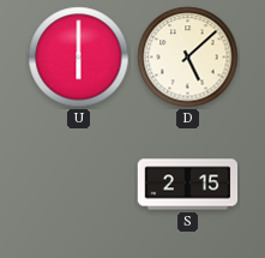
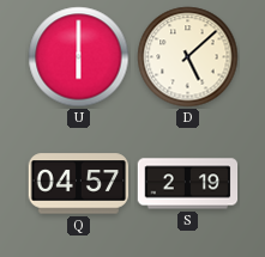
Q: none -> 04:57
S: 2:15 -> 2:19
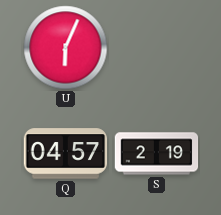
U: 6:00 -> 6:04
D: 5:08 -> none
